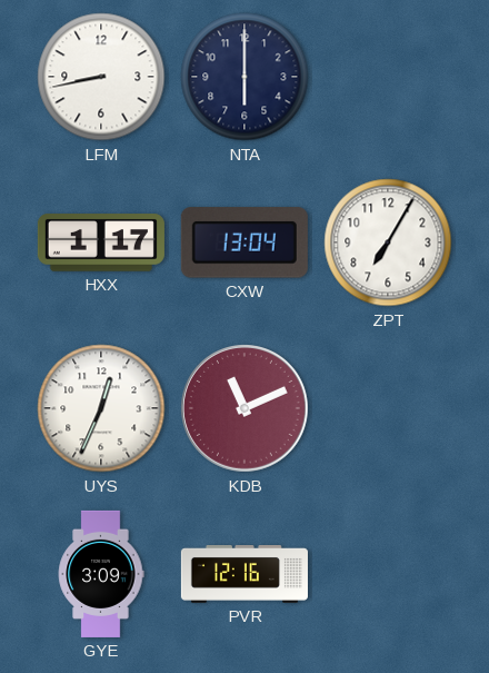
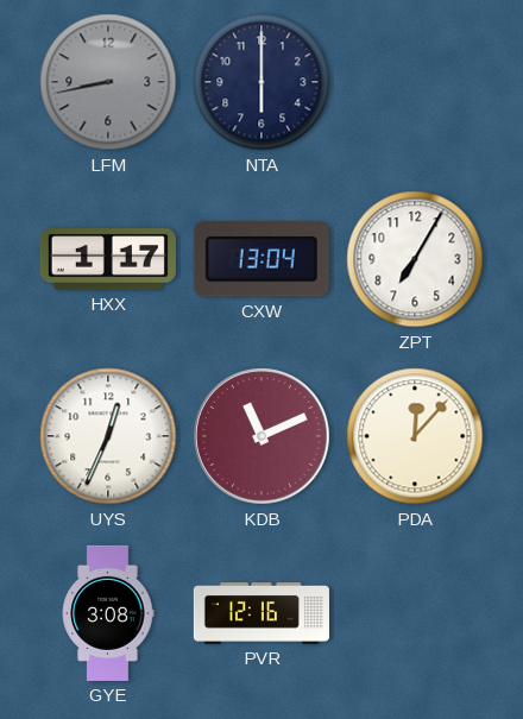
LFM dial: white -> grey
PDA: none -> 12:07
GYE: 3:09 -> 3:08
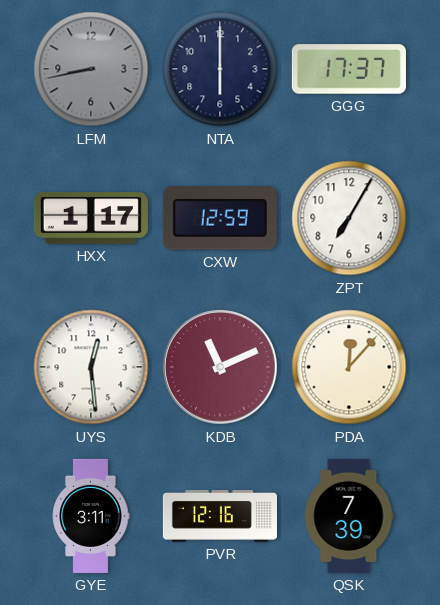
GGG: none -> 17:37
CXW: 13:04 -> 12:59
UYS: 12:34 -> 12:29
GYE: 3:08 -> 3:11
QSK: none -> 7:39
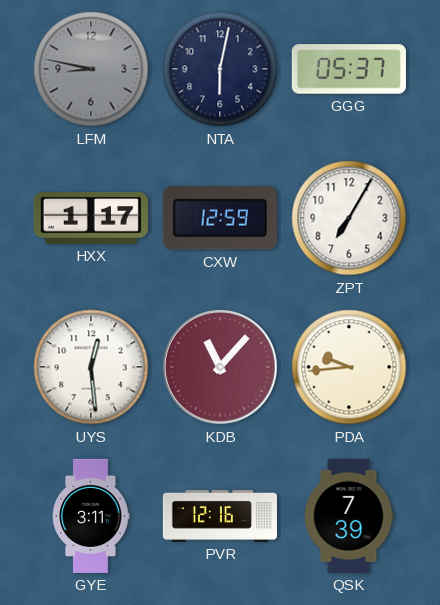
LFM: 8:43 -> 8:47
NTA: 6:00 -> 6:02
GGG: 17:37 -> 05:37
KDB: 11:11 -> 11:07
PDA: 12:07 -> 9:44
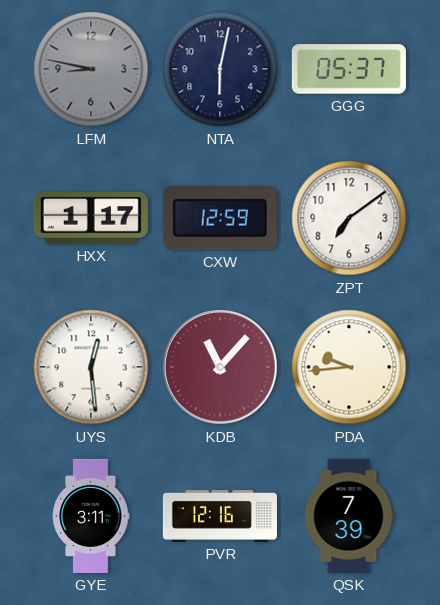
ZPT: 7:05 -> 7:09
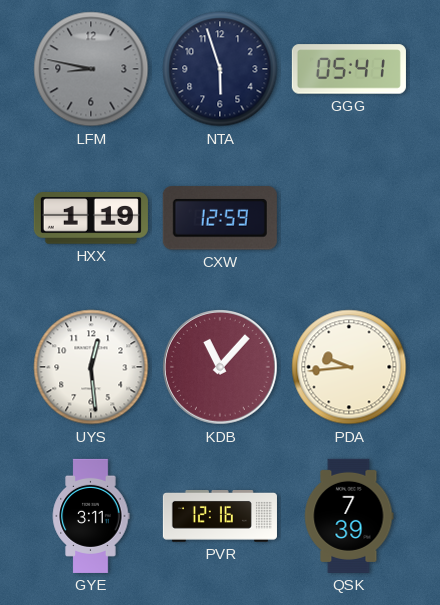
NTA: 6:02 -> 5:57
GGG: 05:37 -> 05:41
HXX: 1:17 -> 1:19
ZPT: 7:09 -> none
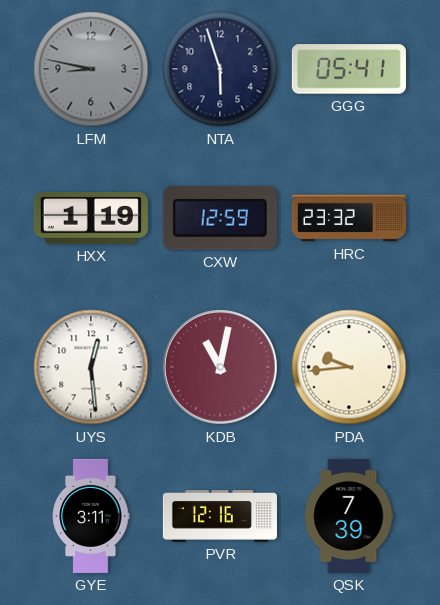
HRC: none -> 23:32
KDB: 11:07 -> 11:02
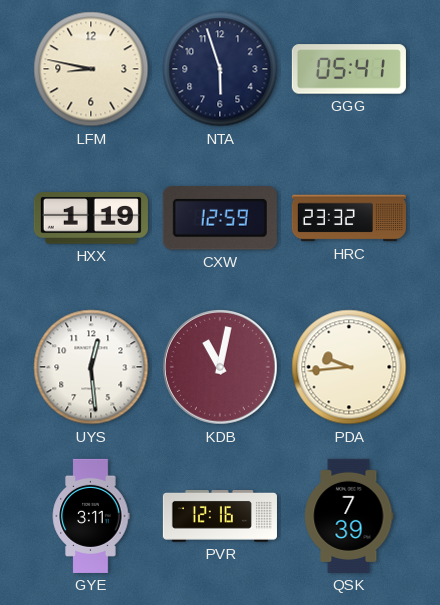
LFM dial: grey -> cream
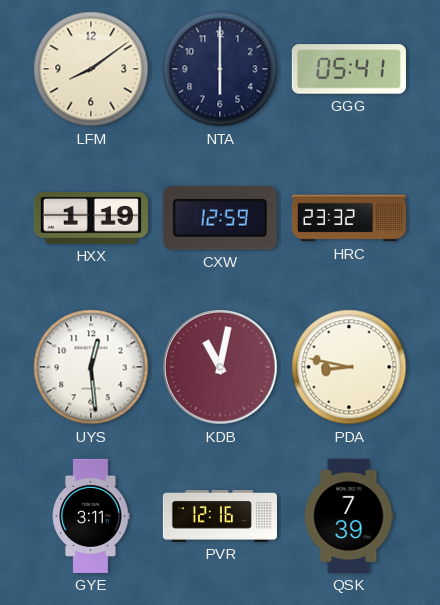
LFM: 8:47 -> 8:09
NTA: 5:57 -> 6:00
PDA: 9:44 -> 8:47
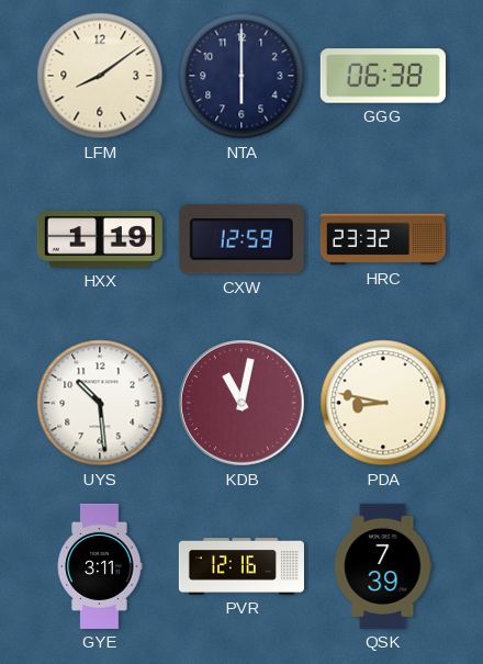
GGG: 05:41 -> 06:38
UYS: 12:29 -> 10:29
